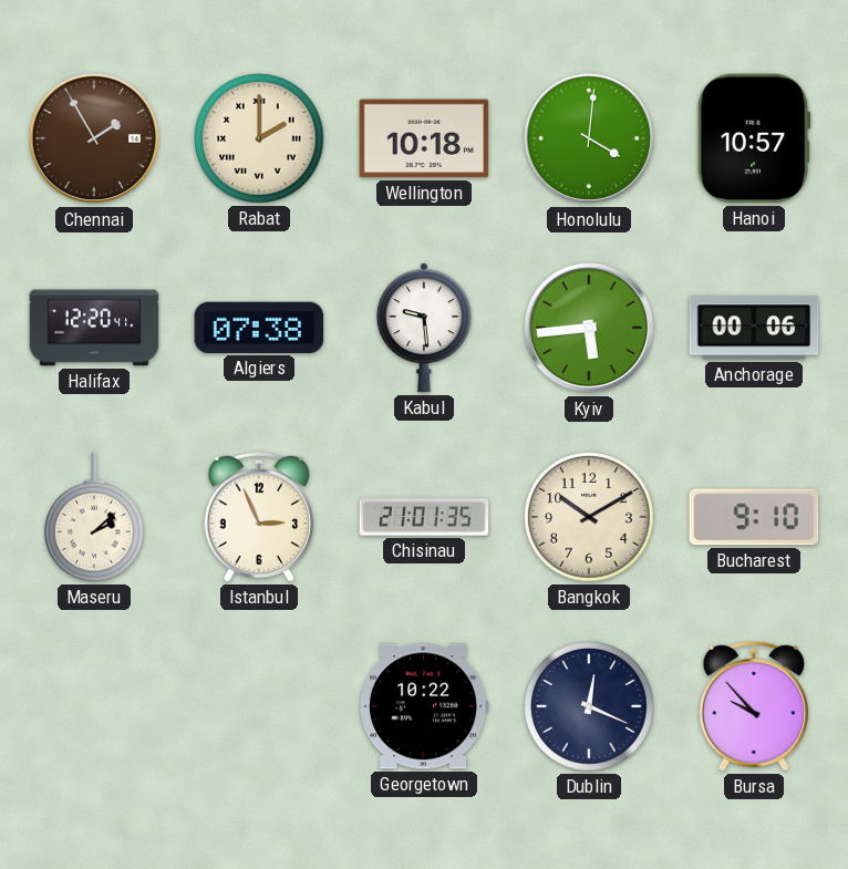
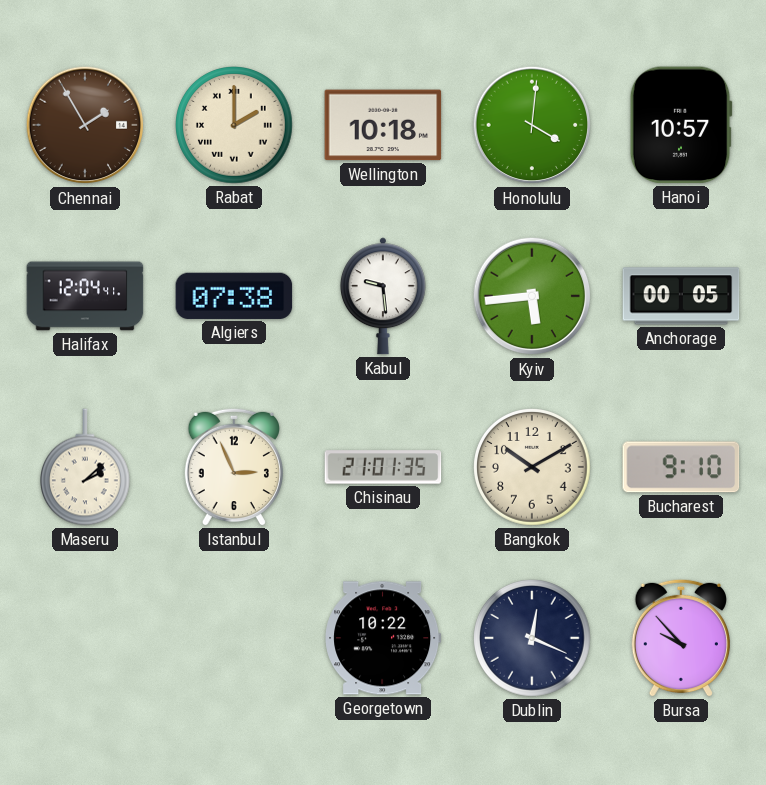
Halifax: 12:20 -> 12:04
Anchorage: 00:06 -> 00:05
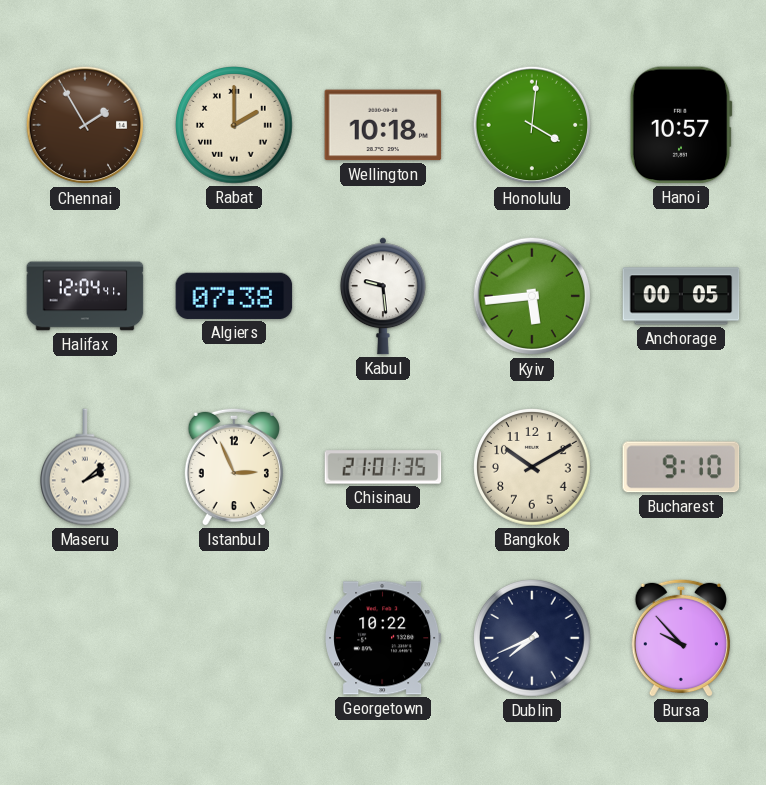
Dublin: 12:19 -> 7:41
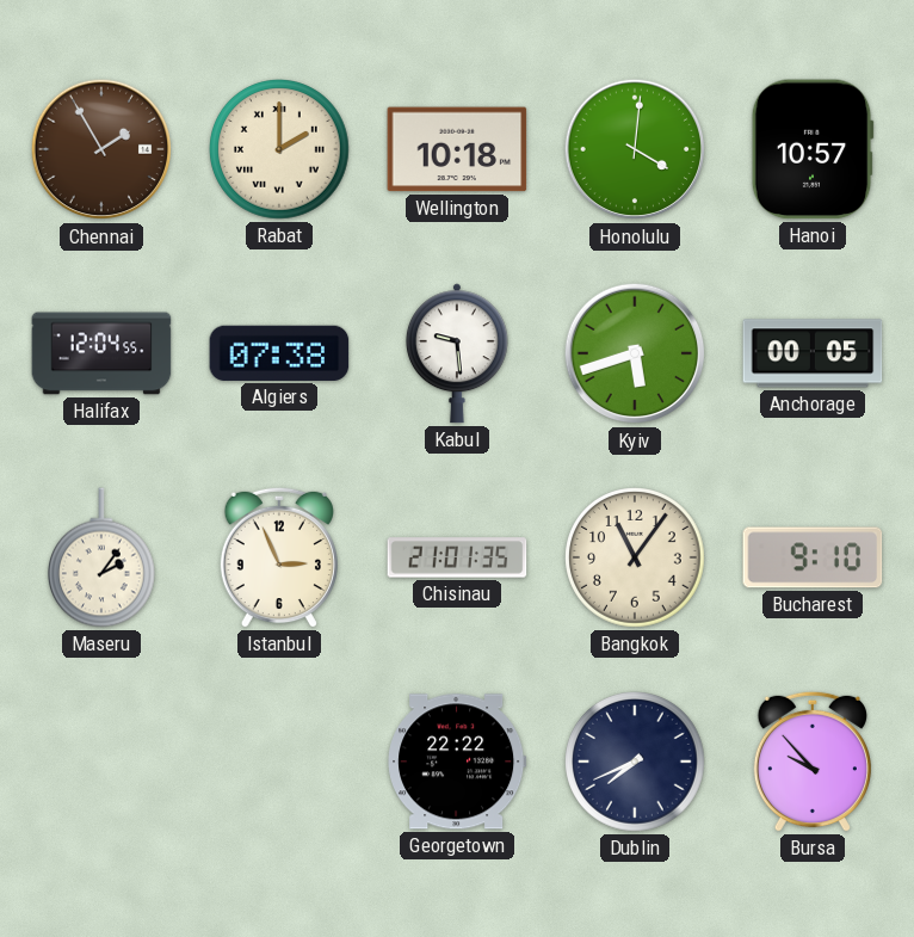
Halifax: 12:04:41 -> 12:04:55
Kyiv: 5:44 -> 5:42
Maseru: 2:08 -> 2:06
Bangkok: 10:10 -> 11:06
Georgetown: 10:22 -> 22:22
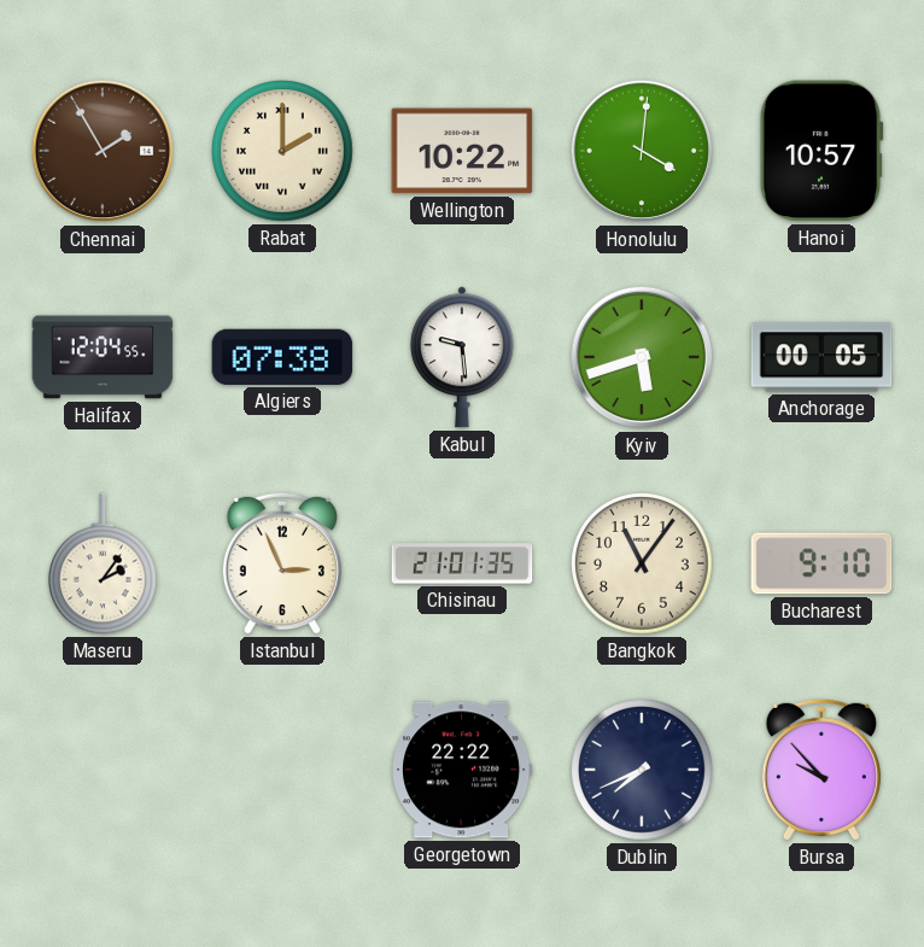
Wellington: 10:18 -> 10:22
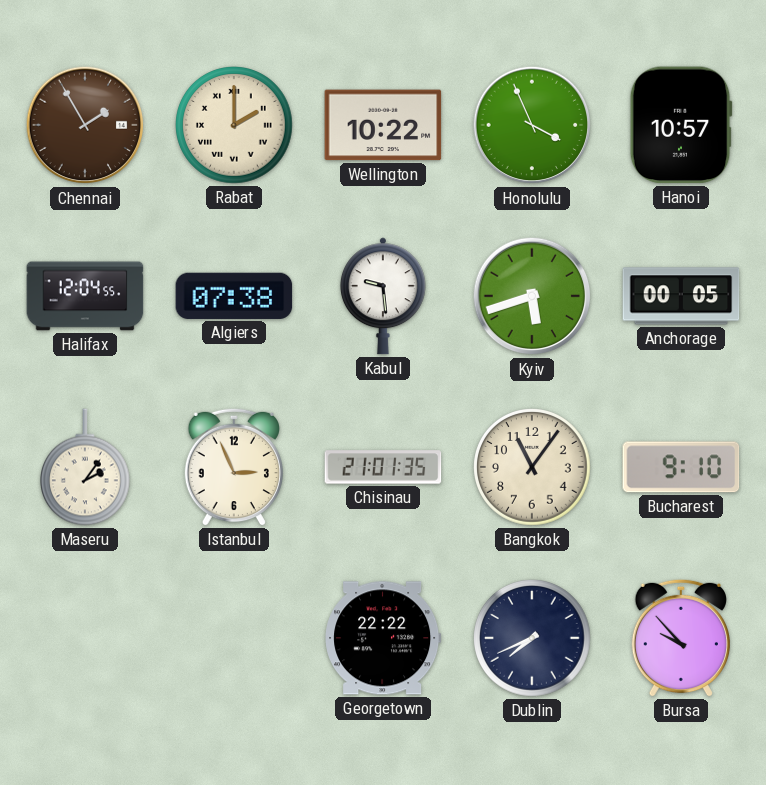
Honolulu: 4:01 -> 3:56
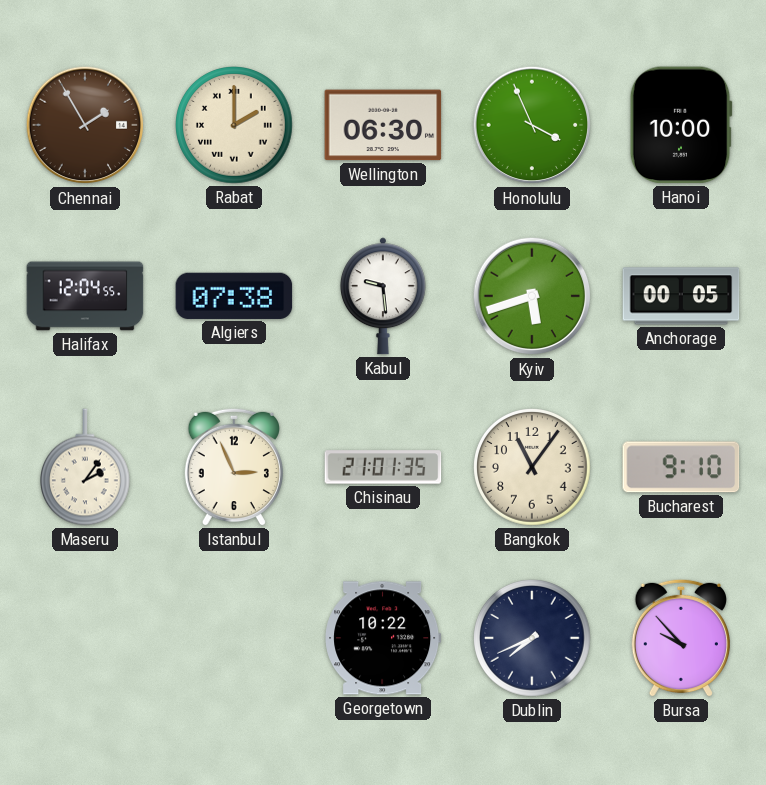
Wellington: 10:22 -> 06:30
Hanoi: 10:57 -> 10:00
Georgetown: 22:22 -> 10:22
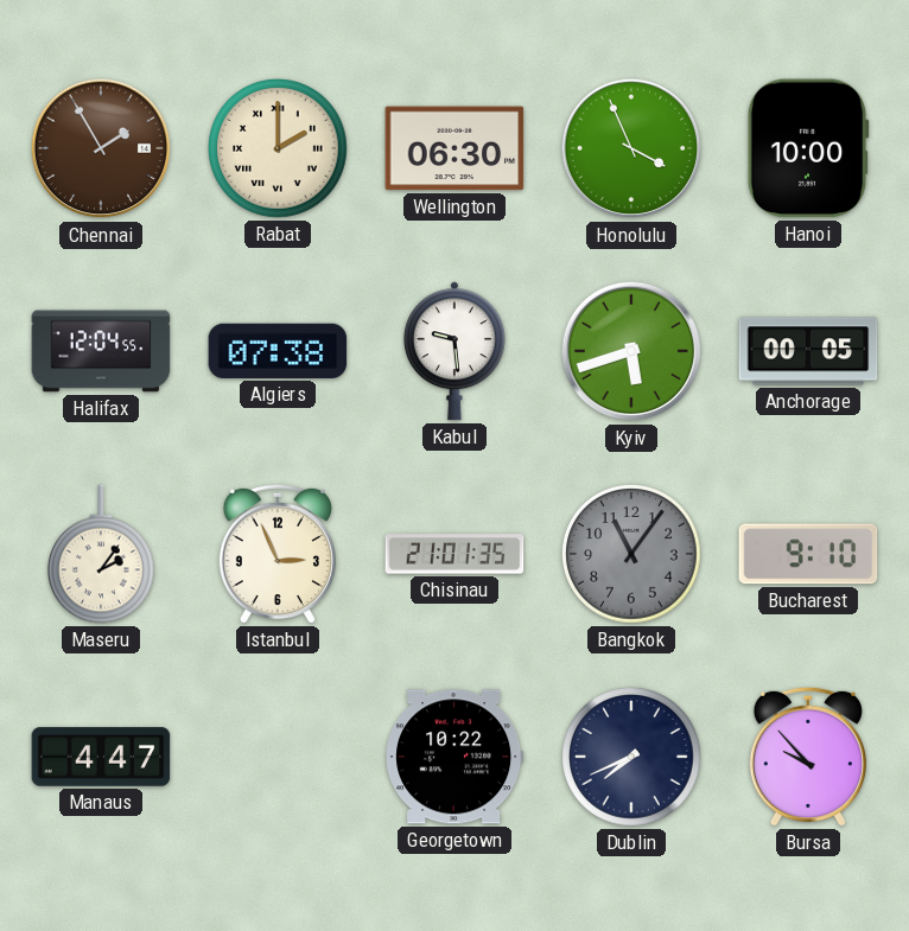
Bangkok dial: cream -> grey
Manaus: none -> 4:47
